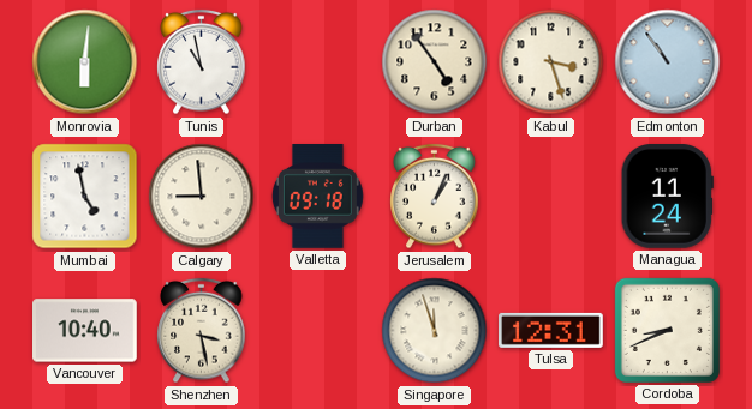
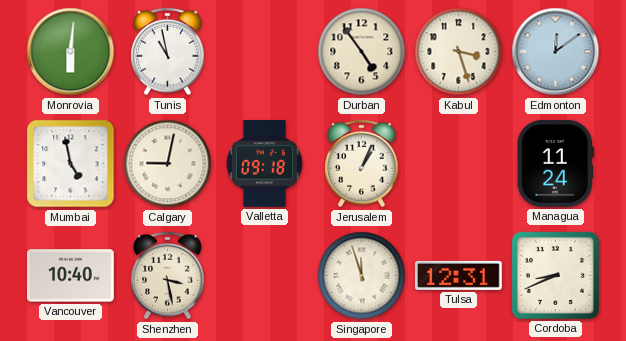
Edmonton: 10:54 -> 12:09
Calgary: 8:59 -> 9:02
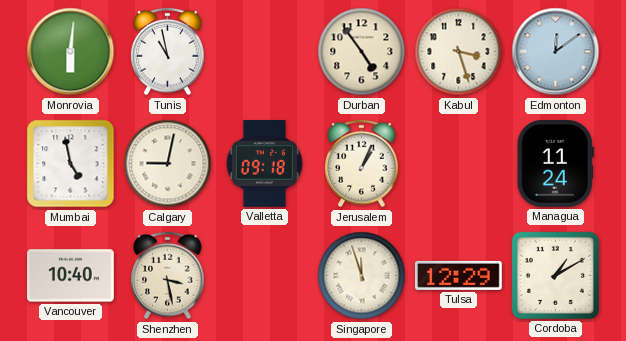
Tulsa: 12:31 -> 12:29
Cordoba: 8:41 -> 1:10
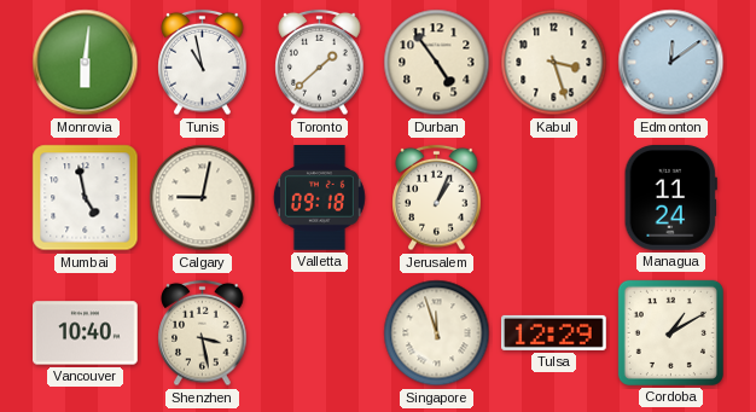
Toronto: none -> 1:38
